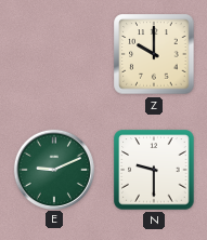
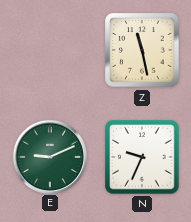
Z: 10:00 -> 11:28
N: 9:30 -> 9:34
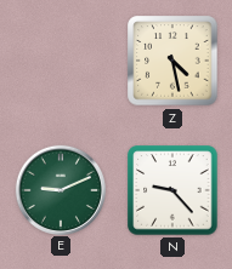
Z: 11:28 -> 4:28
N: 9:34 -> 9:23
